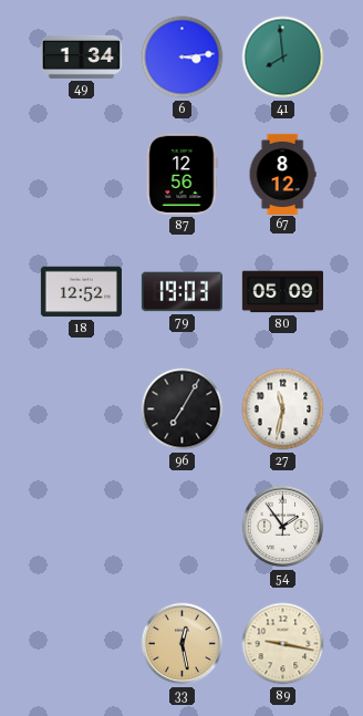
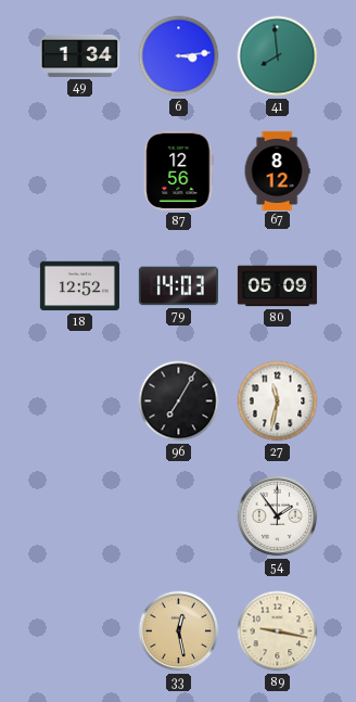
79: 19:03 -> 14:03
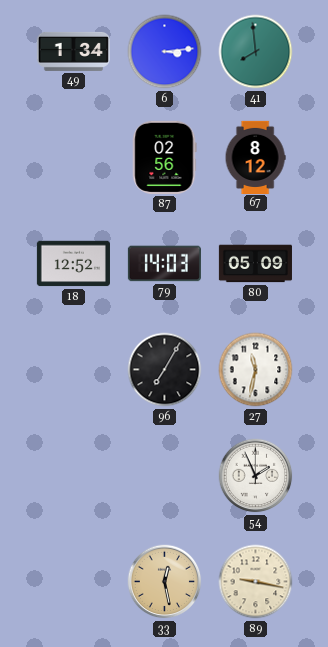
87: 12:56 -> 02:56
54: 1:54 -> 1:56
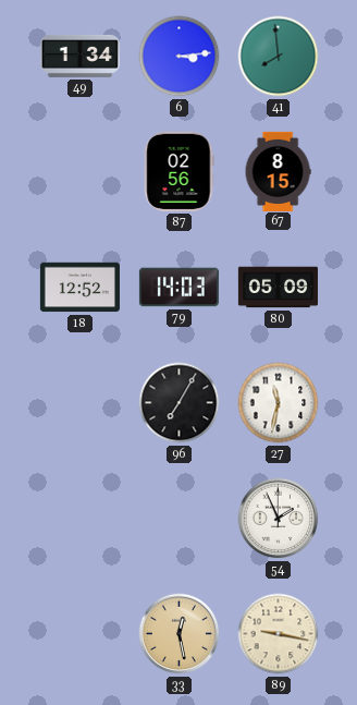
67: 8:12 -> 8:15
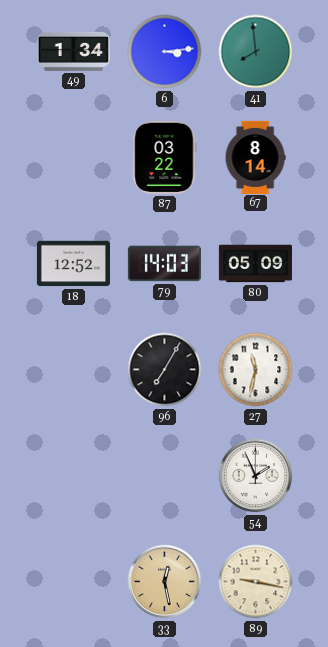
87: 02:56 -> 03:22
67: 8:15 -> 8:14
